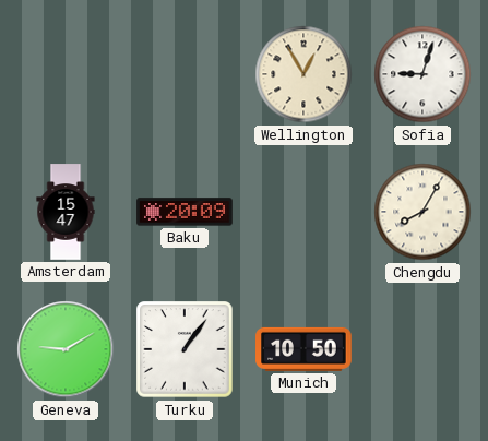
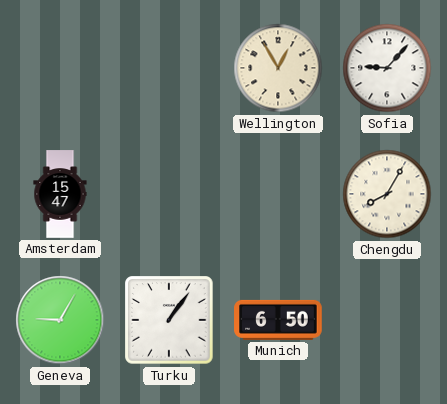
Sofia: 9:03 -> 9:07
Baku: 20:09 -> none
Geneva: 9:10 -> 9:05
Munich: 10:50 -> 6:50
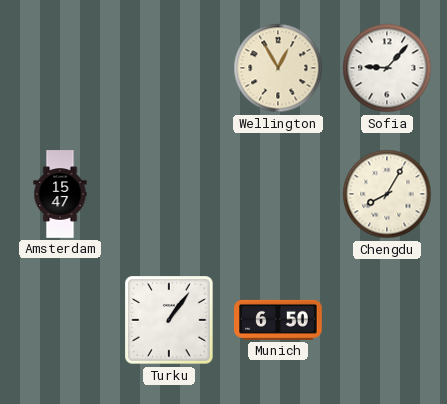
Geneva: 9:05 -> none
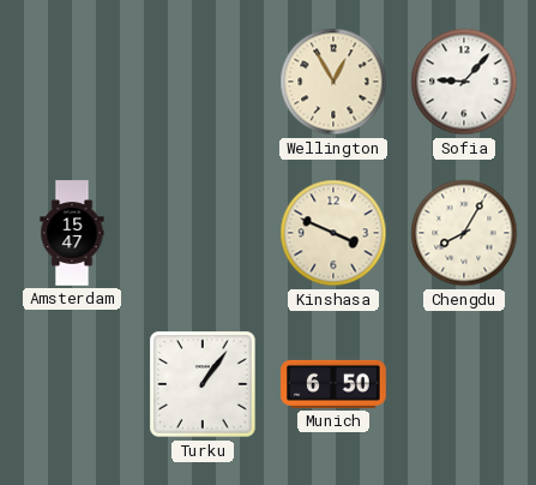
Kinshasa: none -> 3:49
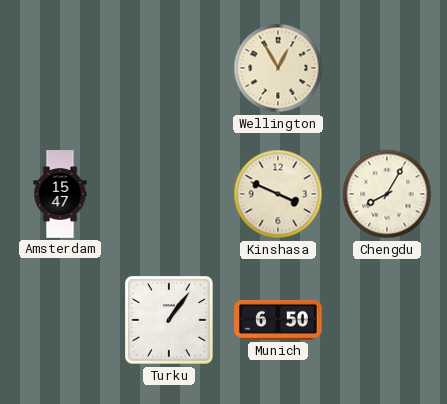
Sofia: 9:07 -> none
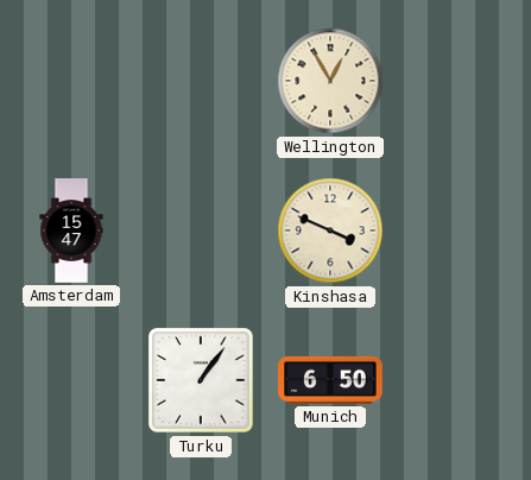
Chengdu: 8:05 -> none
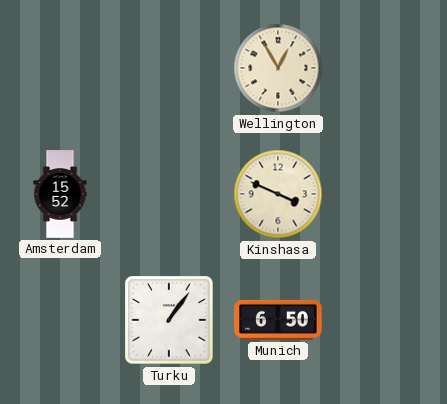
Amsterdam: 15:47 -> 15:52
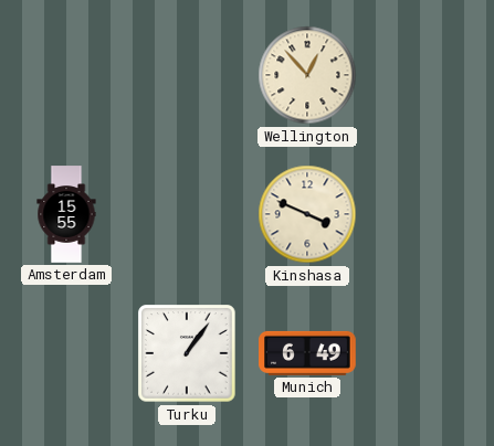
Wellington: 12:55 -> 12:53
Amsterdam: 15:52 -> 15:55
Munich: 6:50 -> 6:49
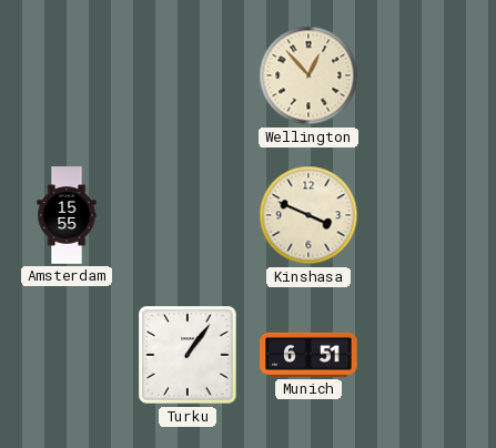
Munich: 6:49 -> 6:51
